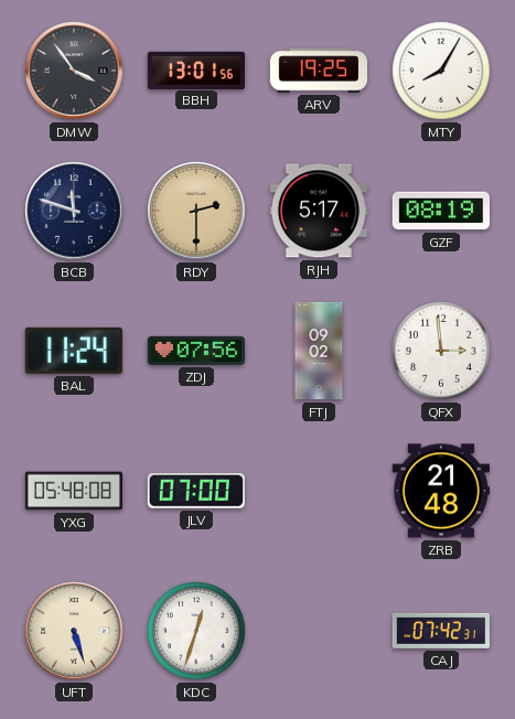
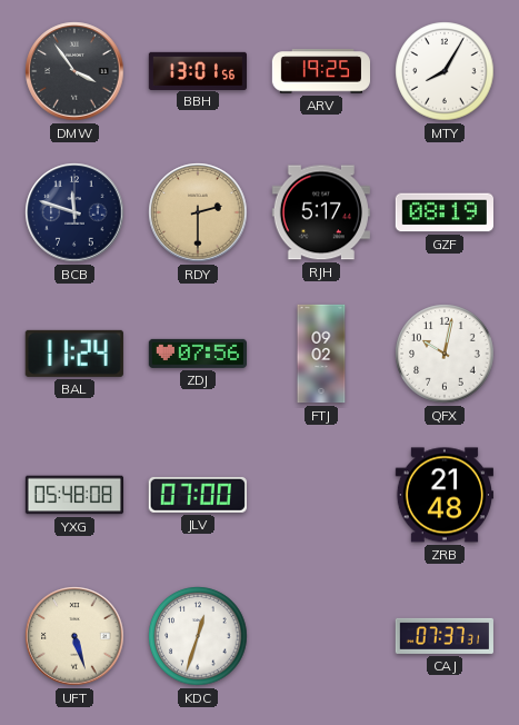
QFX: 2:59 -> 10:02
CAJ: 07:42 -> 07:37
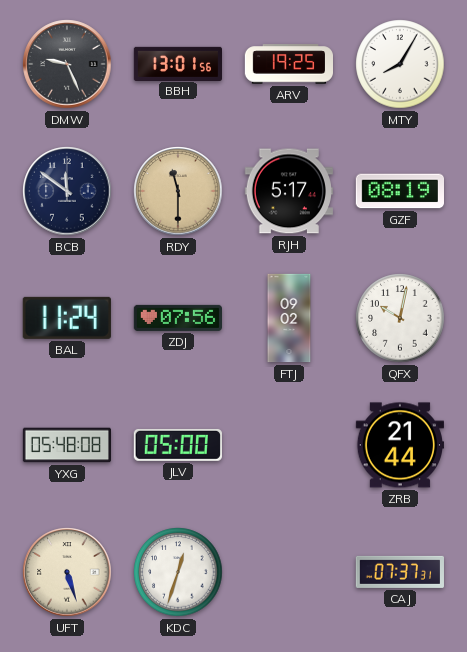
DMW: 3:54 -> 9:26
BCB: 11:48 -> 11:51
RDY: 2:30 -> 11:30
JLV: 07:00 -> 05:00
ZRB: 21:48 -> 21:44
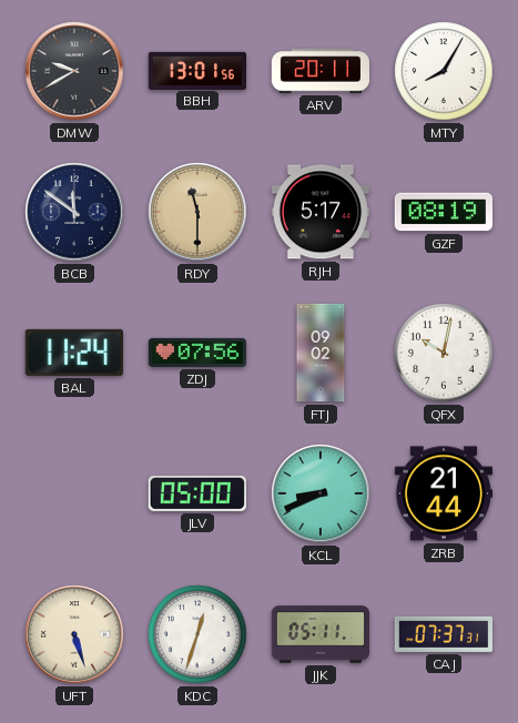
DMW: 9:26 -> 9:40
ARV: 19:25 -> 20:11
YXG: 05:48 -> none
KCL: none -> 8:41
JJK: none -> 05:11
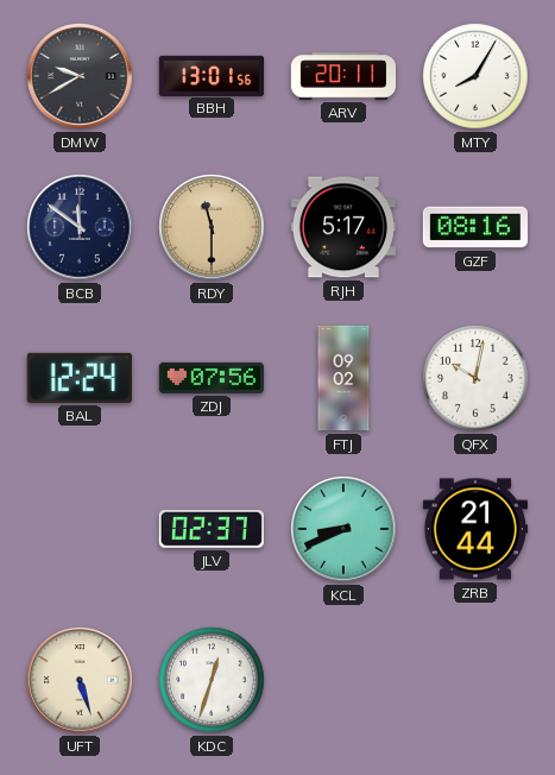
GZF: 08:19 -> 08:16
BAL: 11:24 -> 12:24
JLV: 05:00 -> 02:37
JJK: 05:11 -> none
CAJ: 07:37 -> none
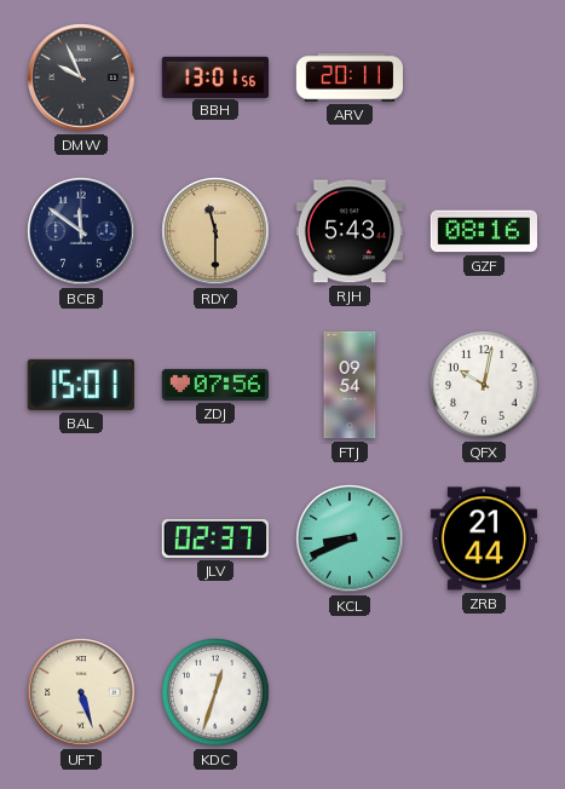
DMW: 9:40 -> 9:56
MTY: 8:05 -> none
RJH: 5:17 -> 5:43
BAL: 12:24 -> 15:01
FTJ: 09:02 -> 09:54
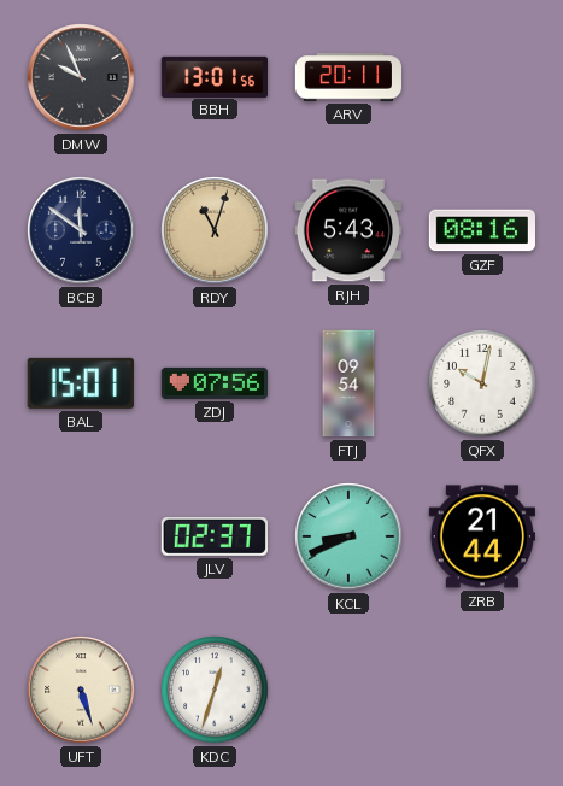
RDY: 11:30 -> 11:03
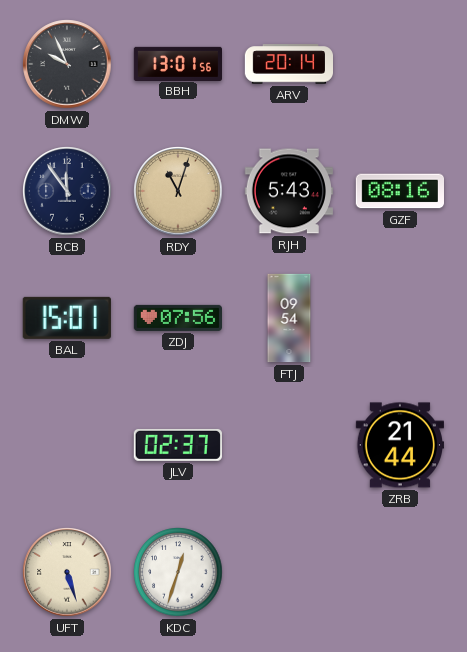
ARV: 20:11 -> 20:14
BCB: 11:51 -> 11:54
QFX: 10:02 -> none
KCL: 8:41 -> none
